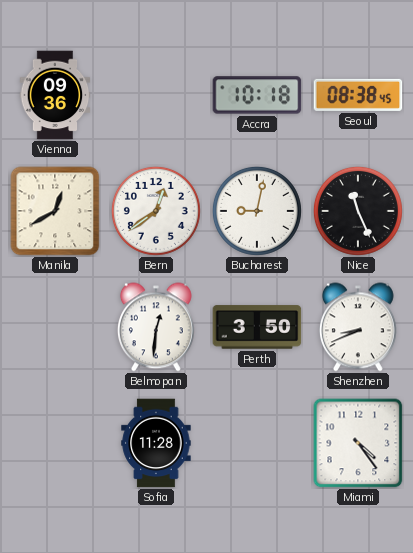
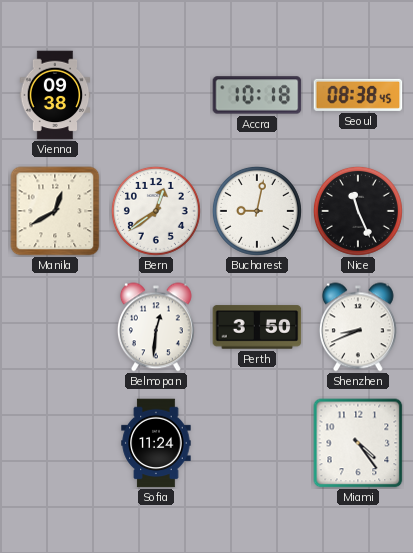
Vienna: 09:36 -> 09:38
Sofia: 11:28 -> 11:24
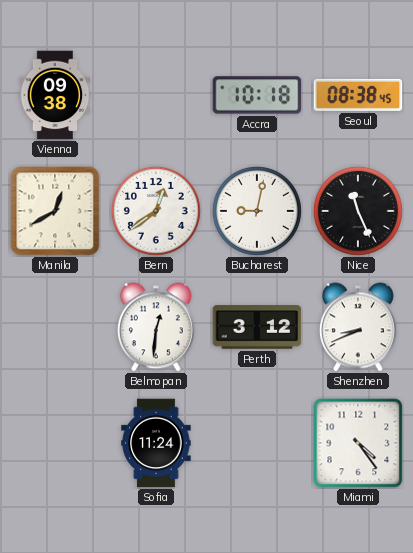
Perth: 3:50 -> 3:12
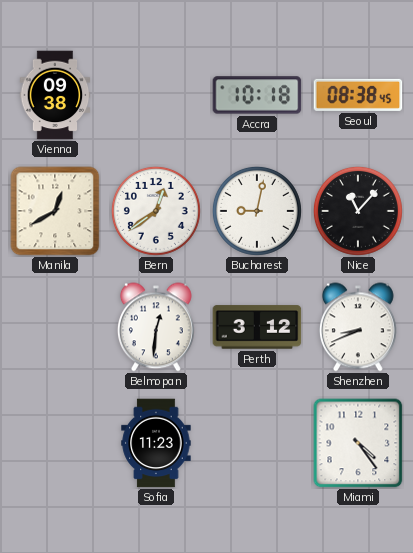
Nice: 11:26 -> 11:07
Sofia: 11:24 -> 11:23
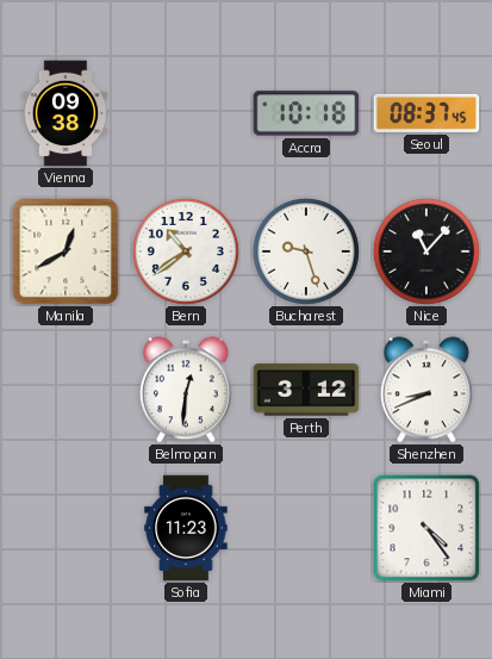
Seoul: 08:38 -> 08:37
Bern: 12:39 -> 10:39
Bucharest: 9:02 -> 9:27
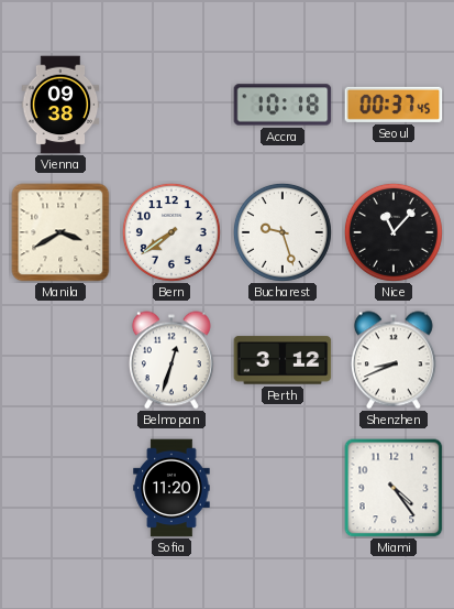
Seoul: 08:37 -> 00:37
Manila: 12:40 -> 3:40
Bern: 10:39 -> 7:39
Belmopan: 12:31 -> 12:33
Sofia: 11:23 -> 11:20
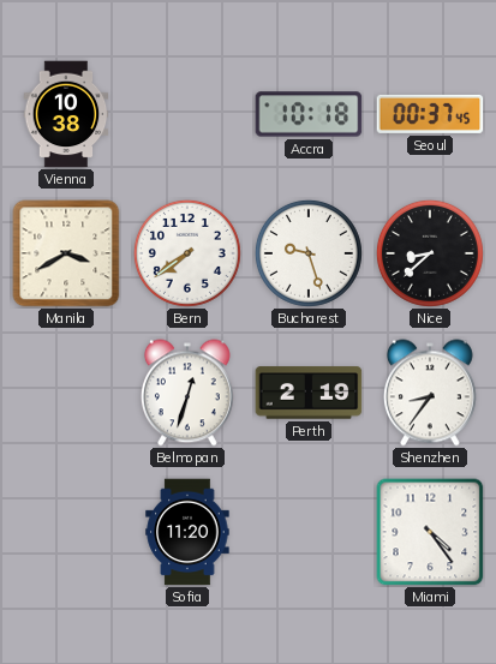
Vienna: 09:38 -> 10:38
Nice: 11:07 -> 8:38
Perth: 3:12 -> 2:19
Shenzhen: 8:41 -> 8:36
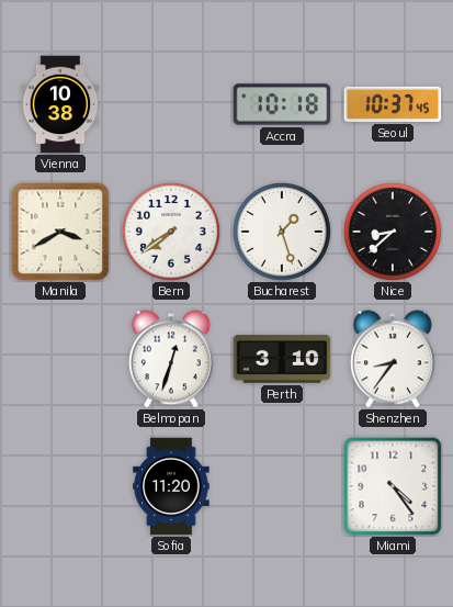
Seoul: 00:37 -> 10:37
Bucharest: 9:27 -> 1:27
Perth: 2:19 -> 3:10
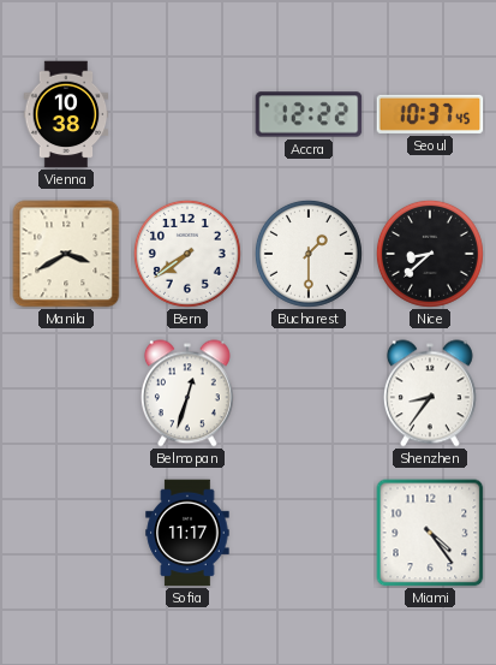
Accra: 10:18 -> 12:22
Bucharest: 1:27 -> 1:30
Perth: 3:10 -> none
Sofia: 11:20 -> 11:17
